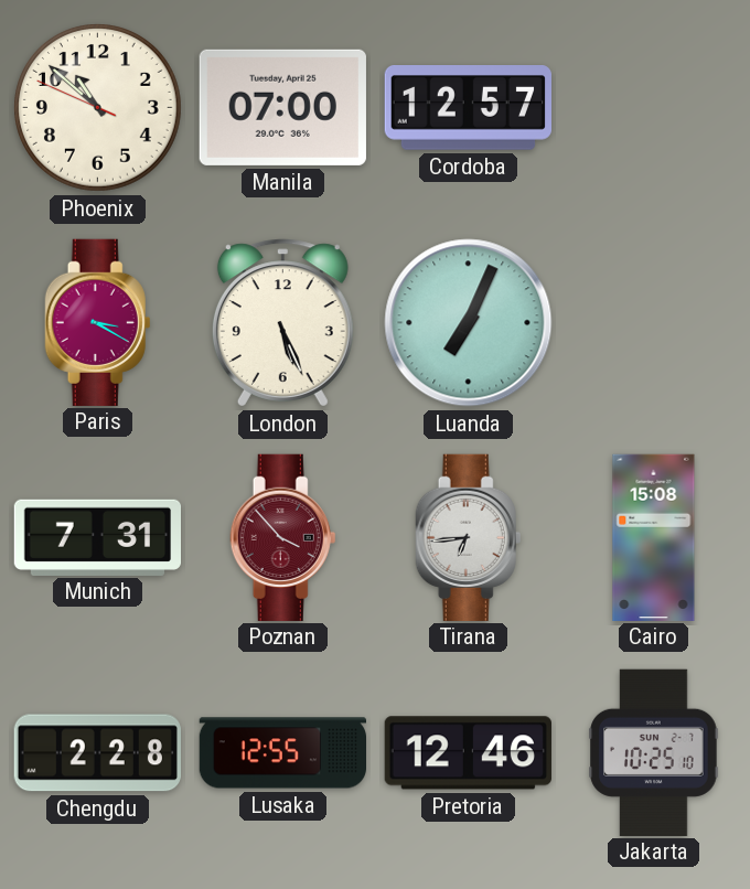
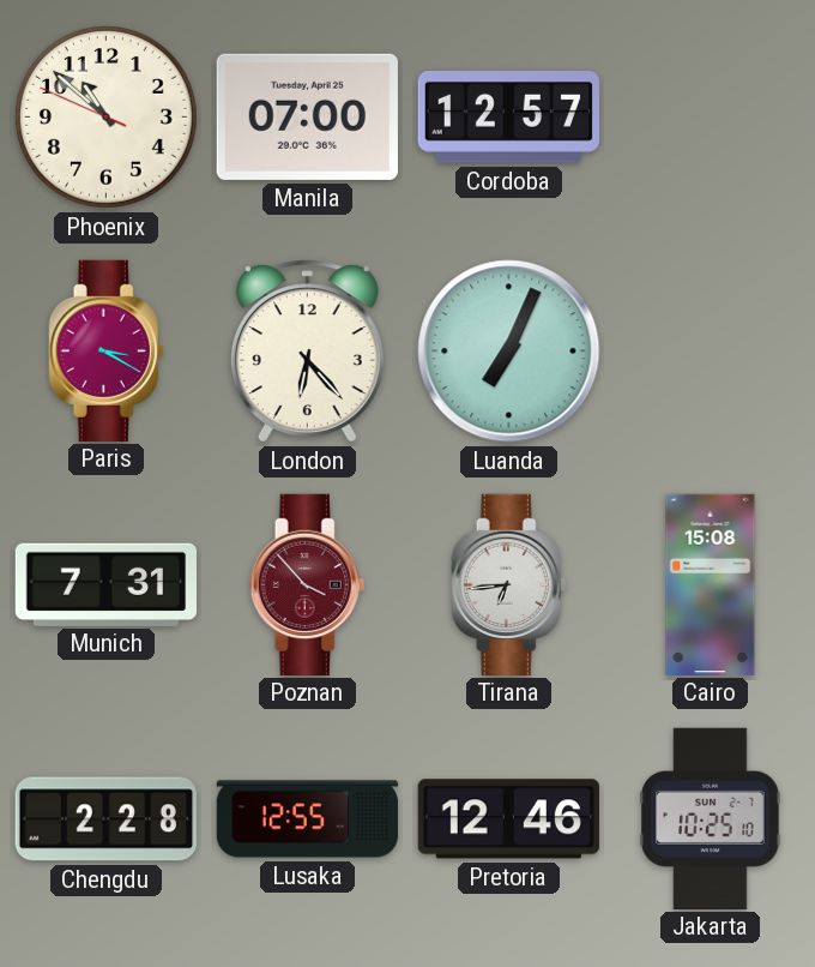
London: 5:26 -> 6:23
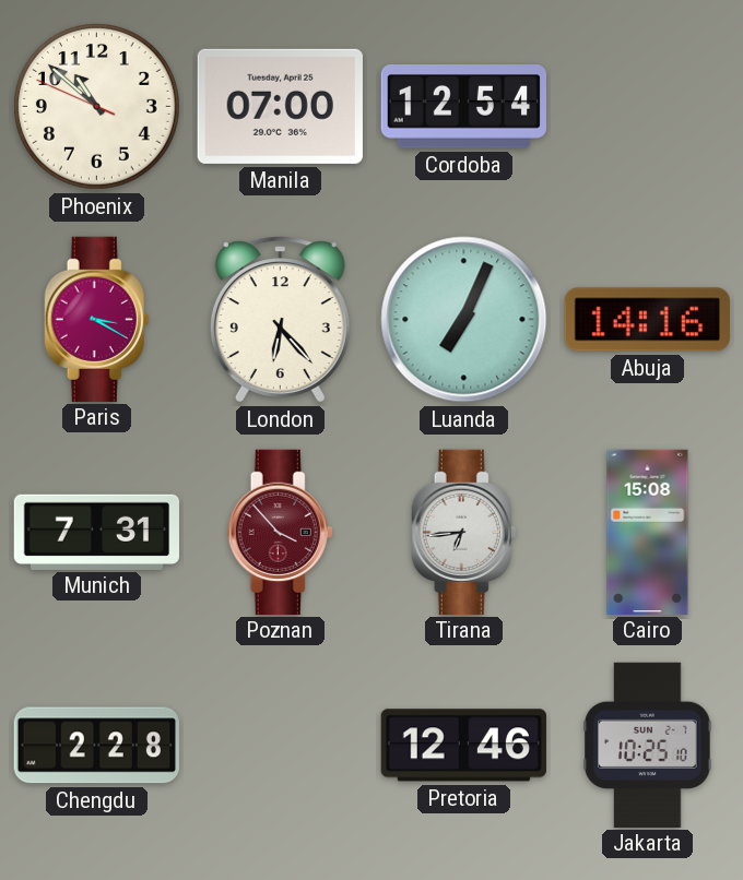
Cordoba: 12:57 -> 12:54
Abuja: none -> 14:16
Lusaka: 12:55 -> none
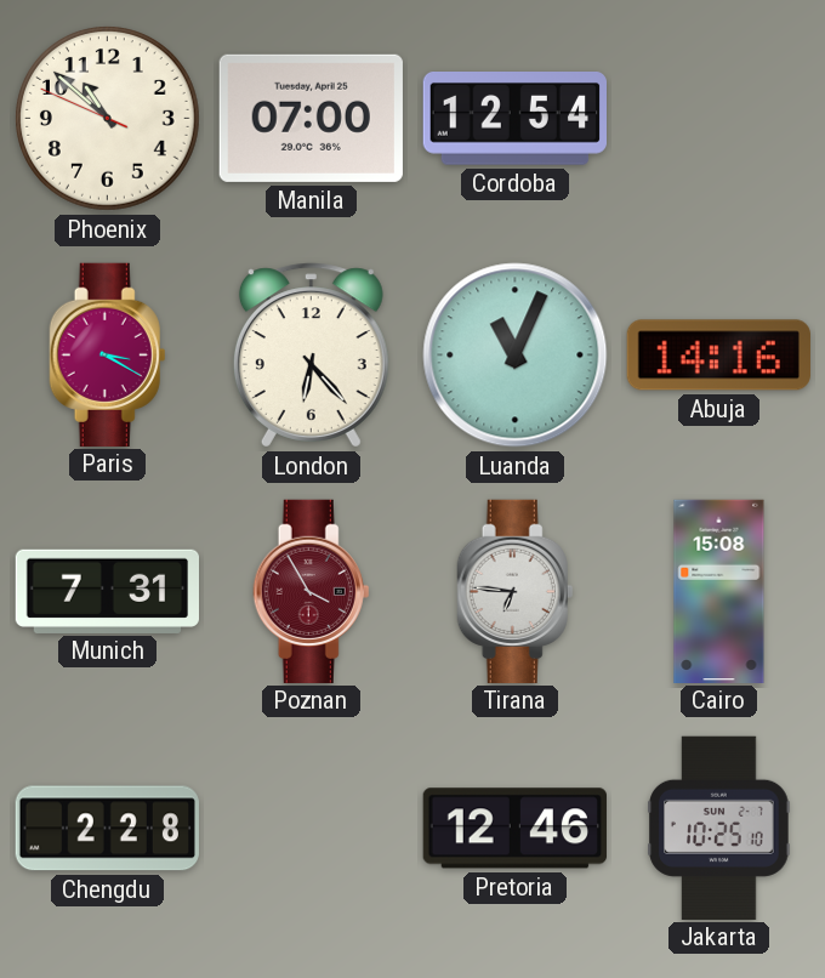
Luanda: 7:04 -> 11:04
Poznan: 3:53 -> 3:55
Tirana: 6:44 -> 6:46
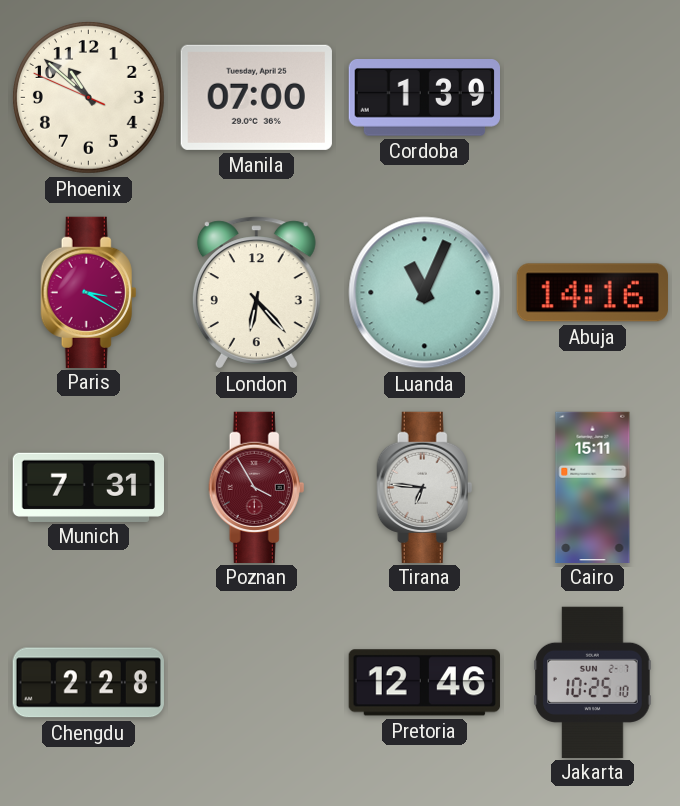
Cordoba: 12:54 -> 1:39
Cairo: 15:08 -> 15:11
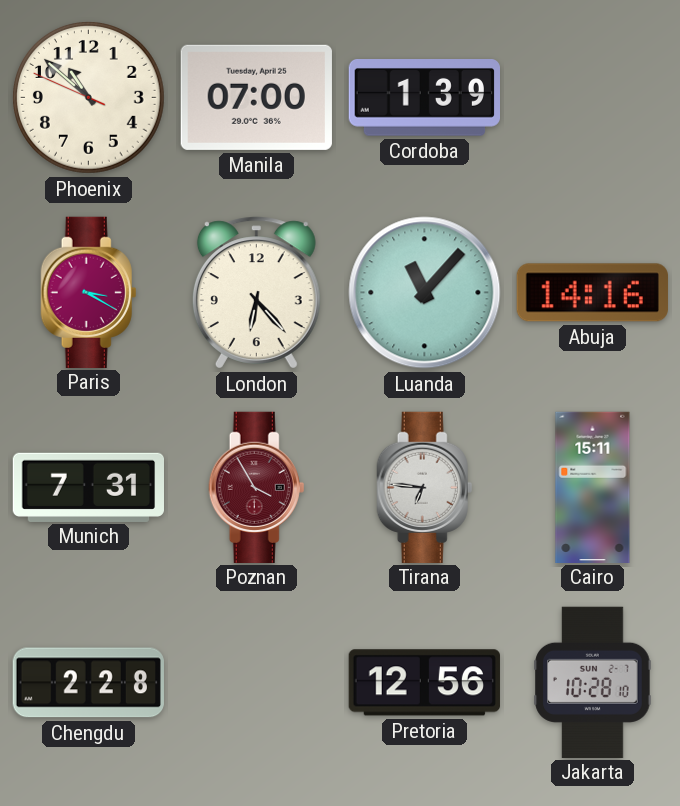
Luanda: 11:04 -> 11:07
Pretoria: 12:46 -> 12:56
Jakarta: 10:25 -> 10:28
